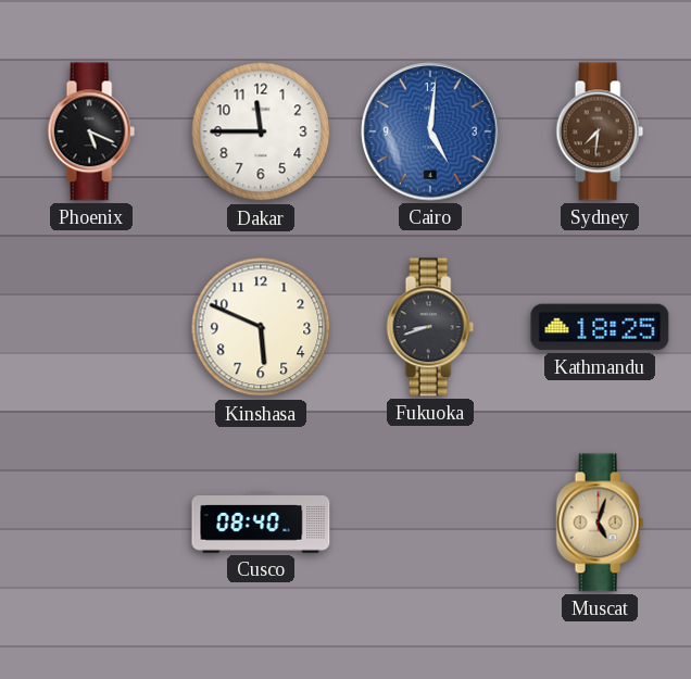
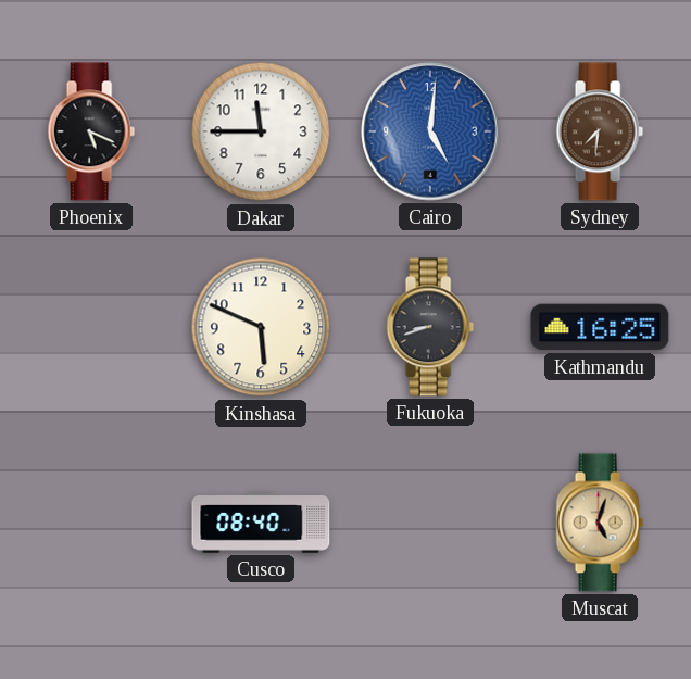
Kathmandu: 18:25 -> 16:25
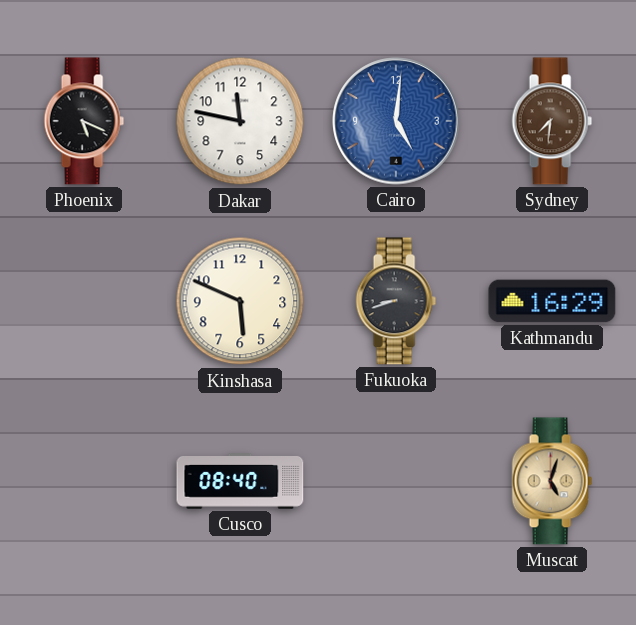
Dakar: 11:45 -> 11:47
Kathmandu: 16:25 -> 16:29
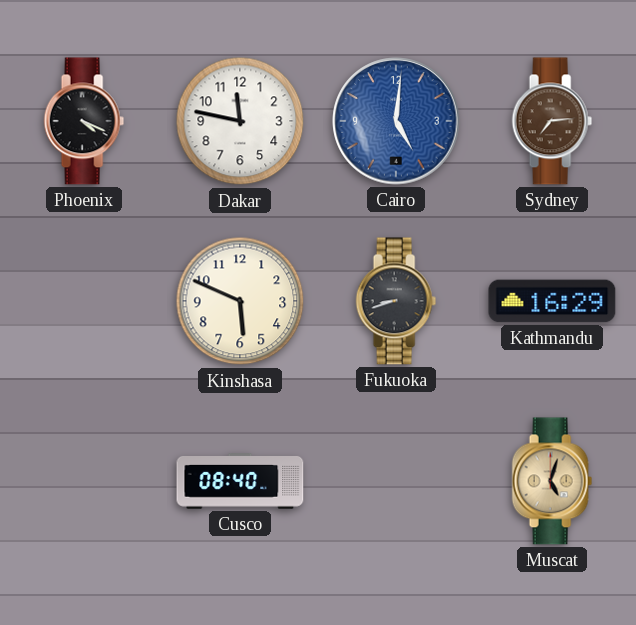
Phoenix: 5:19 -> 4:19
Sydney: 7:31 -> 7:14
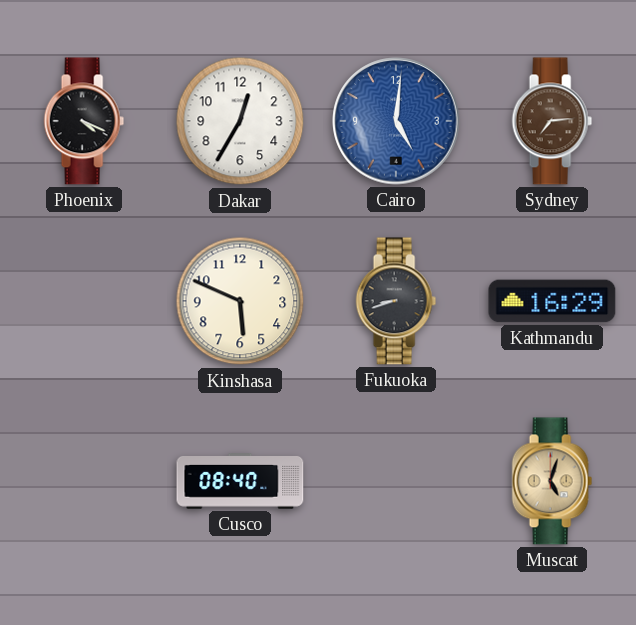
Dakar: 11:47 -> 12:35
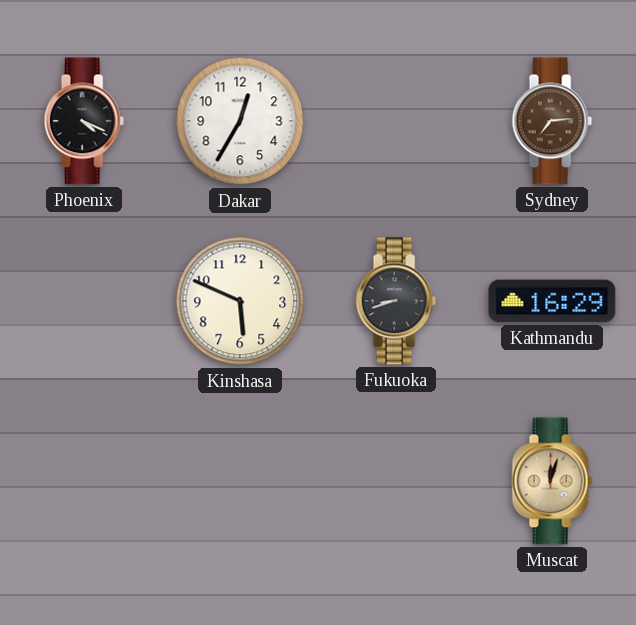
Cairo: 5:01 -> none
Cusco: 08:40 -> none
Muscat: 5:03 -> 12:03
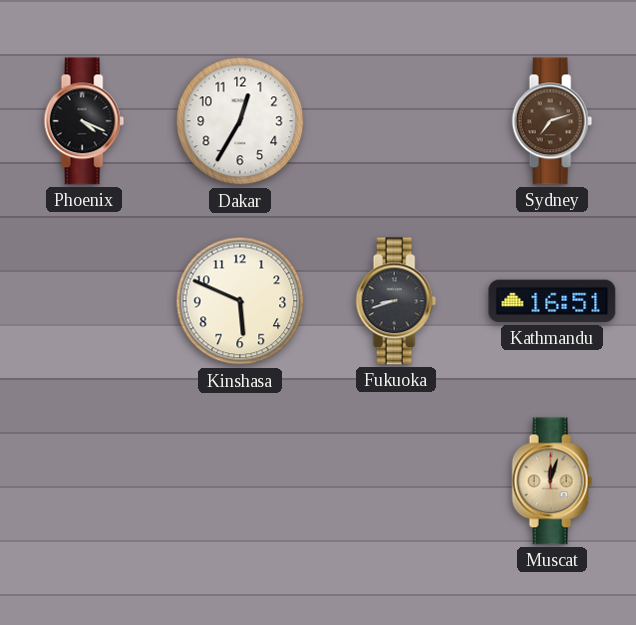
Sydney: 7:14 -> 7:12
Kathmandu: 16:29 -> 16:51
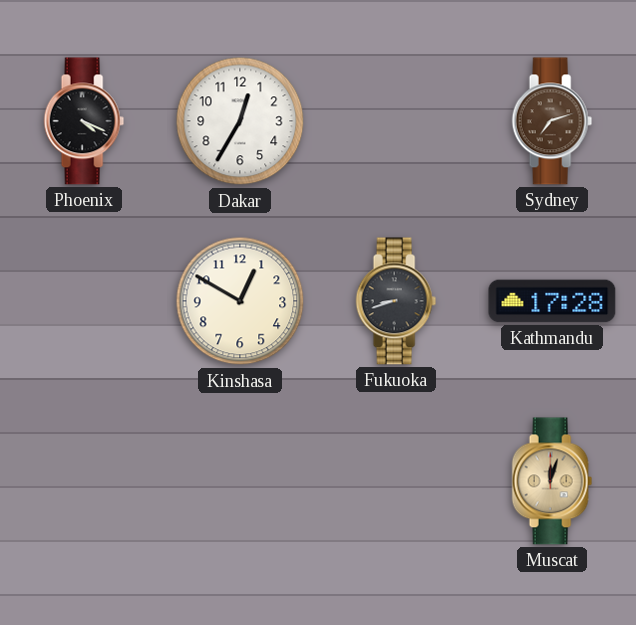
Kinshasa: 5:49 -> 12:50
Kathmandu: 16:51 -> 17:28
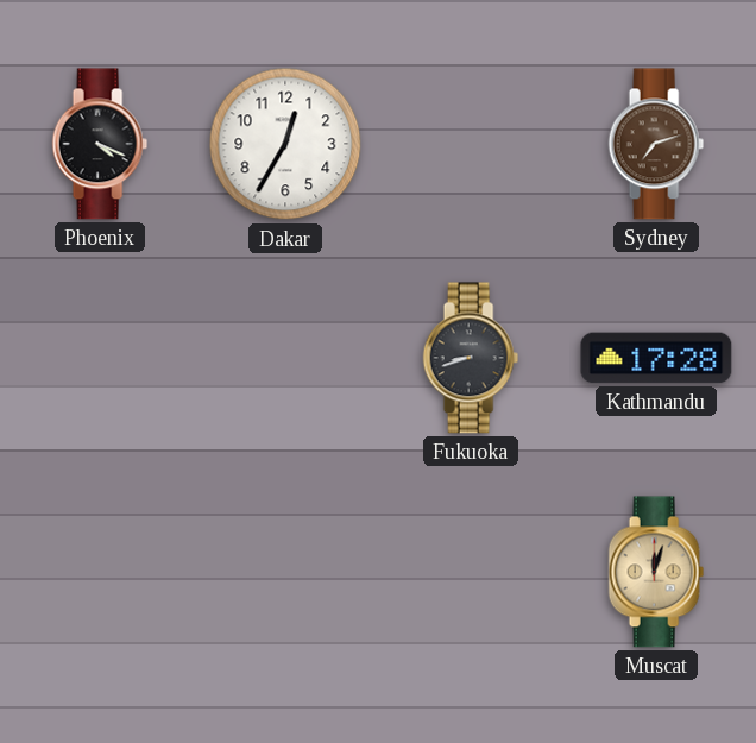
Kinshasa: 12:50 -> none
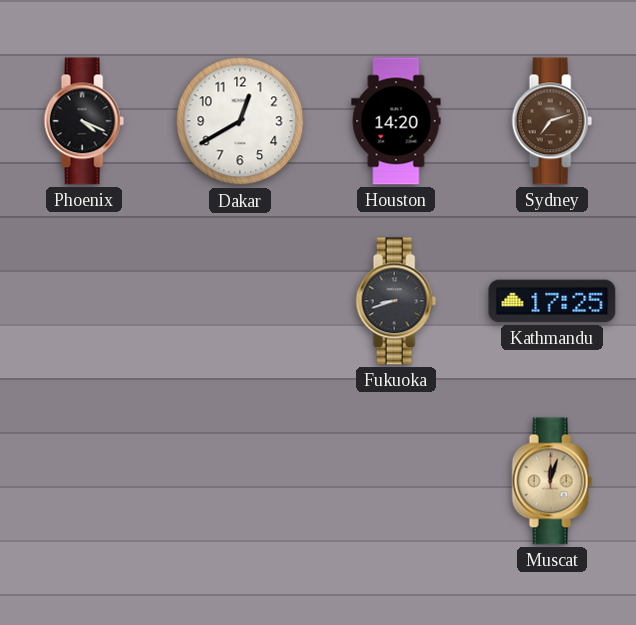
Dakar: 12:35 -> 12:40
Houston: none -> 14:20
Kathmandu: 17:28 -> 17:25
